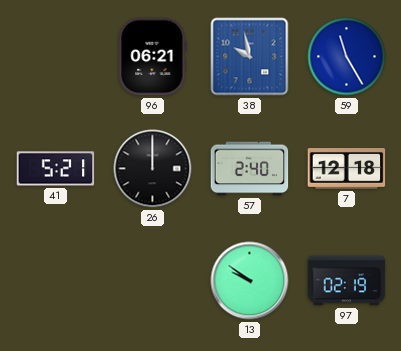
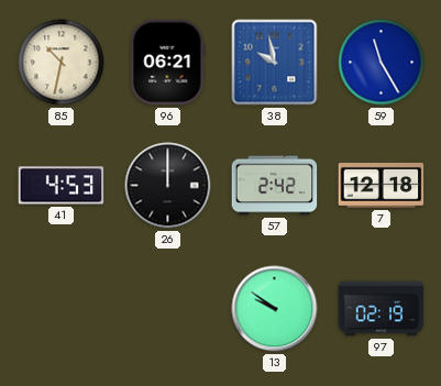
85: none -> 10:32
41: 5:21 -> 4:53
57: 2:40 -> 2:42
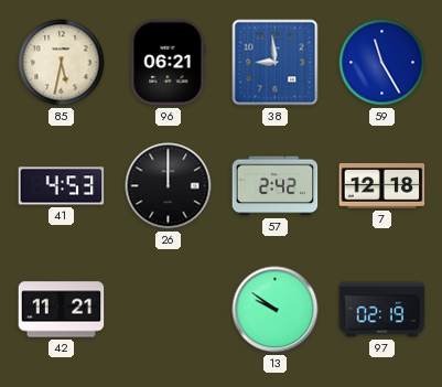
85: 10:32 -> 5:32
38: 9:58 -> 8:59
42: none -> 11:21
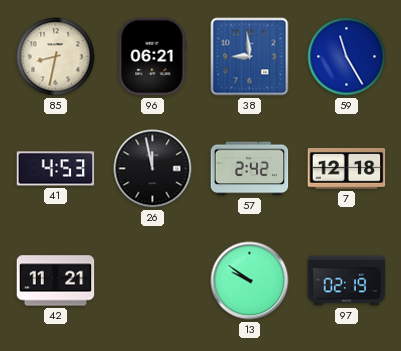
85: 5:32 -> 8:32
26: 12:00 -> 11:58
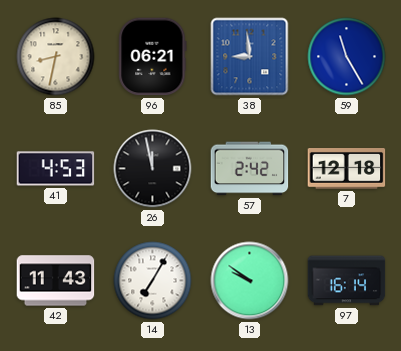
42: 11:21 -> 11:43
14: none -> 7:05
97: 02:19 -> 16:14
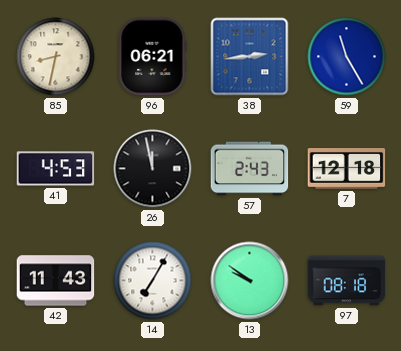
38: 8:59 -> 2:44
57: 2:42 -> 2:43
97: 16:14 -> 08:18
